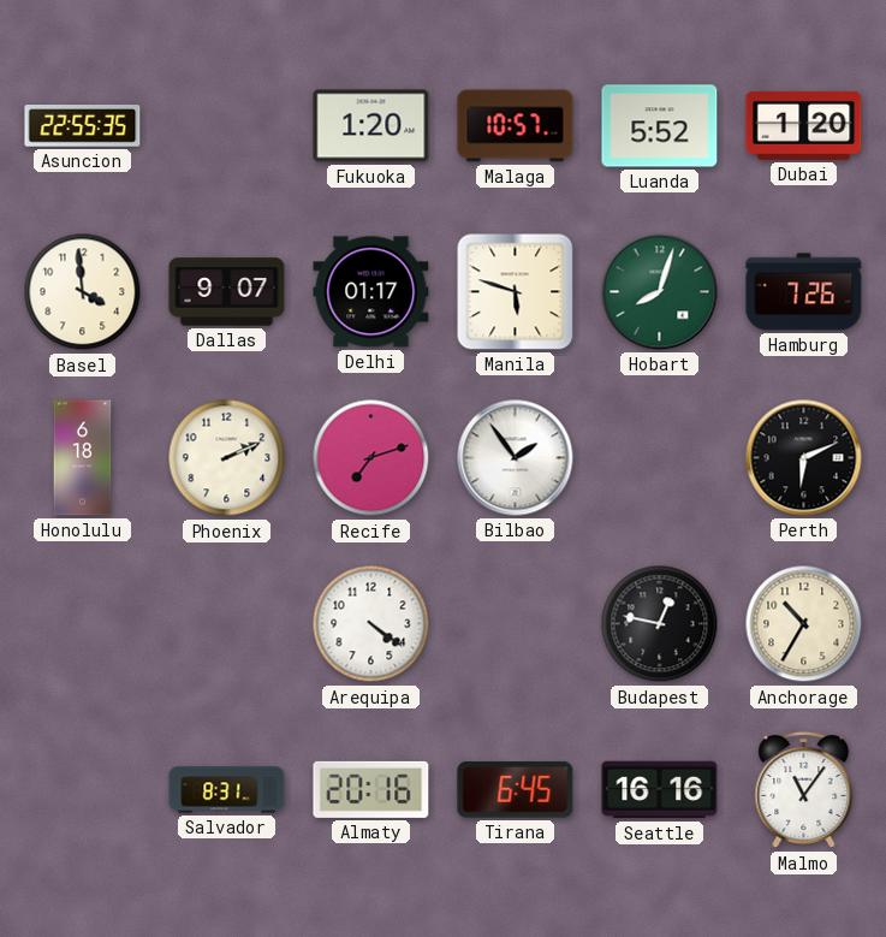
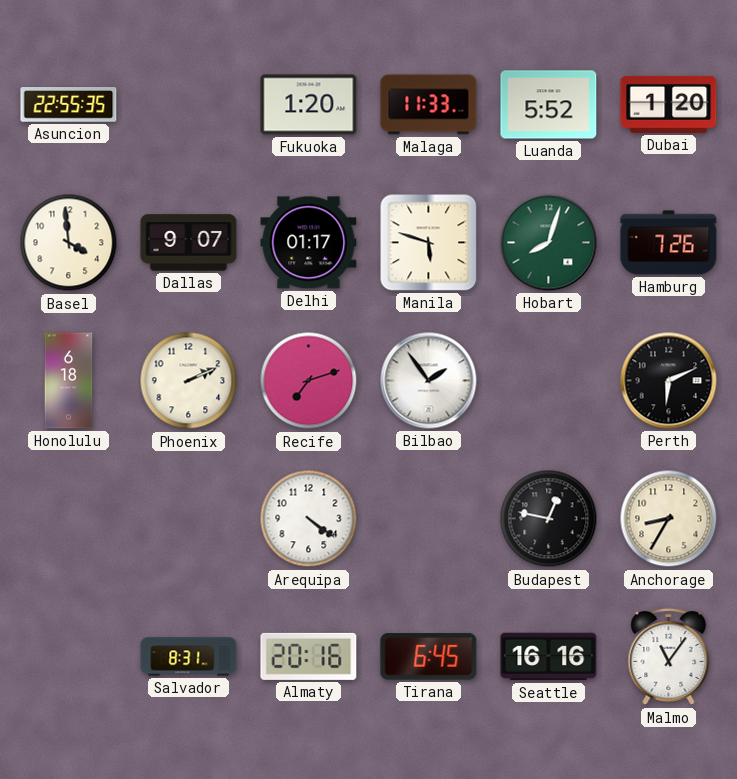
Malaga: 10:57 -> 11:33
Anchorage: 10:35 -> 8:35
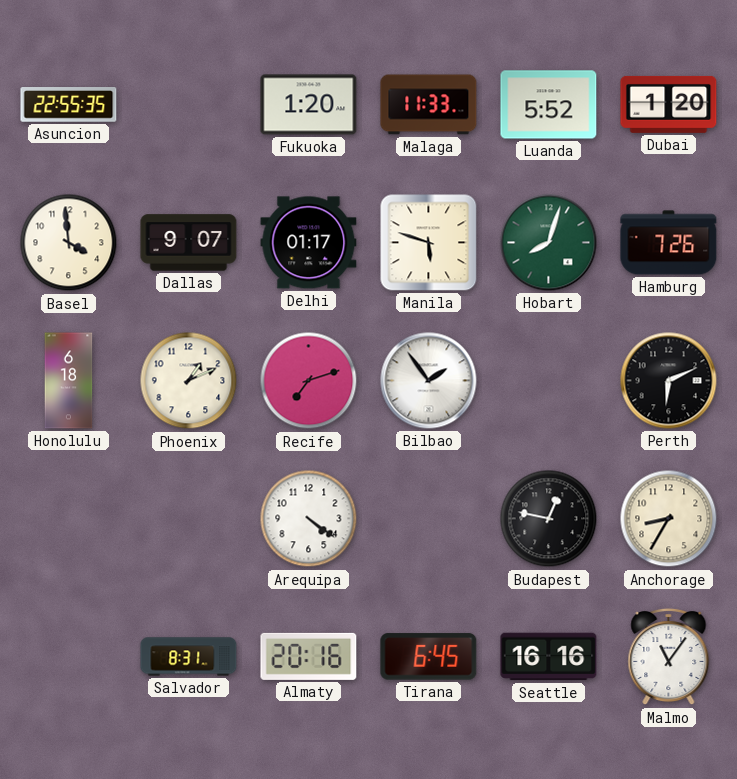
Phoenix: 2:11 -> 1:11
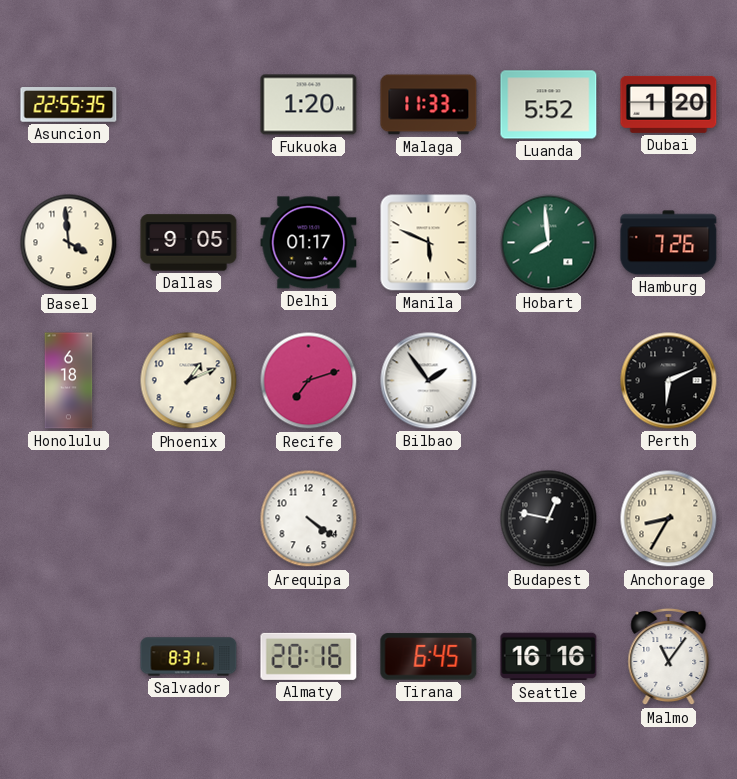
Dallas: 9:07 -> 9:05
Manila: 5:48 -> 5:49
Hobart: 8:03 -> 7:59
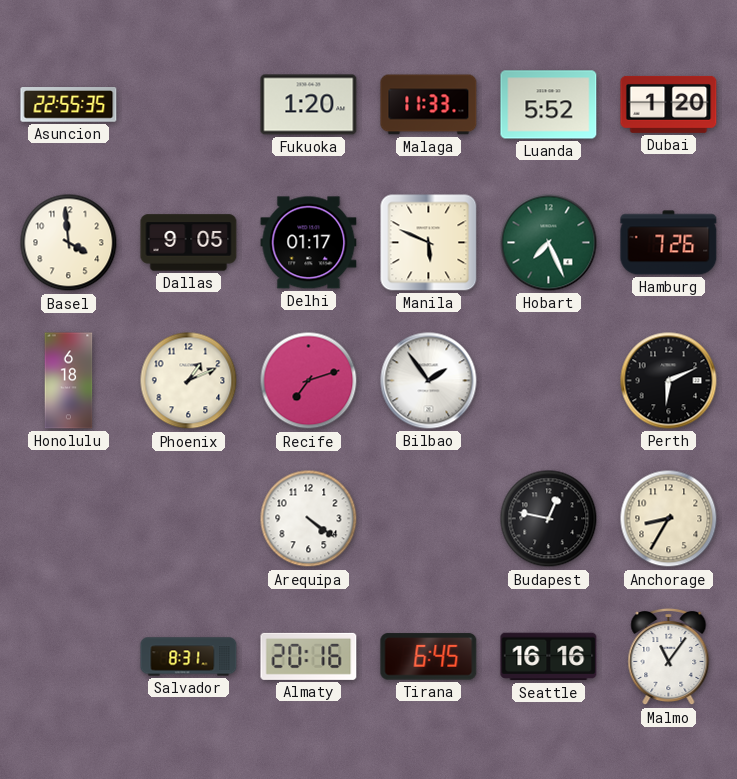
Hobart: 7:59 -> 7:26
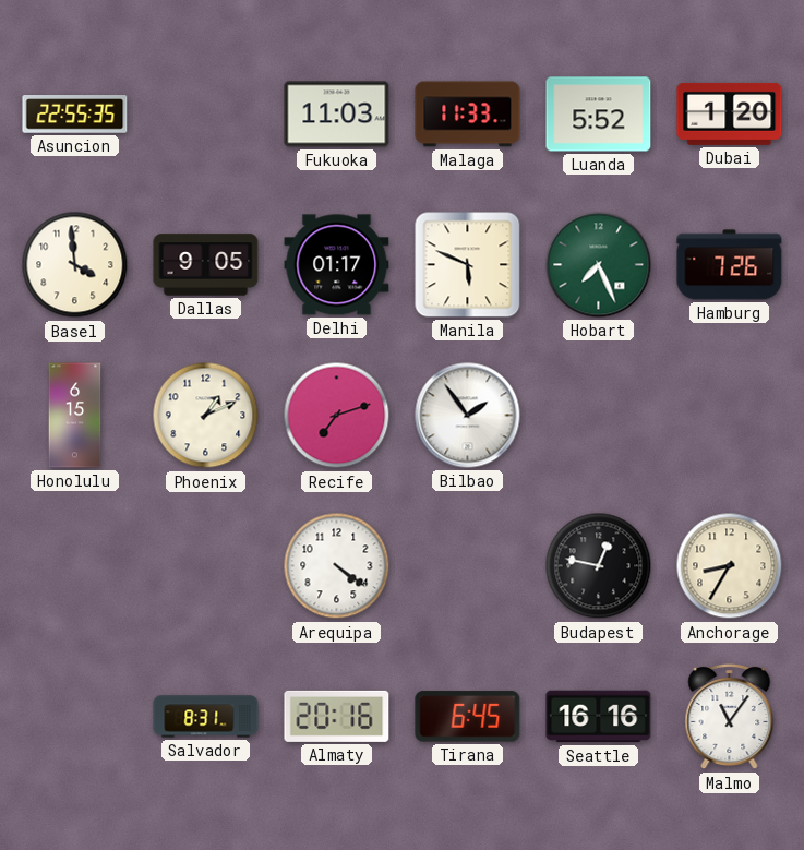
Fukuoka: 1:20 -> 11:03
Honolulu: 6:18 -> 6:15
Perth: 6:11 -> none
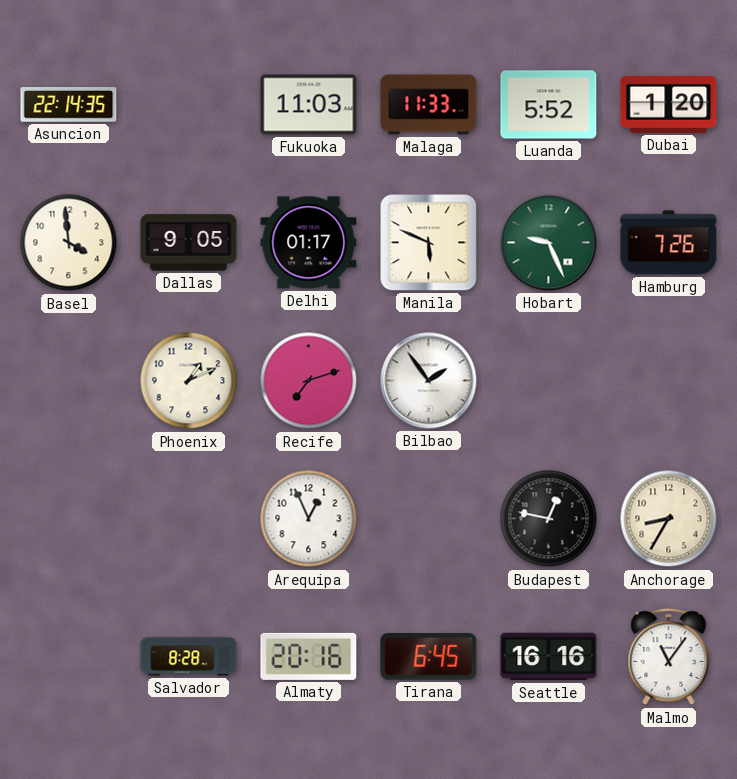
Asuncion: 22:55 -> 22:14
Hobart: 7:26 -> 9:26
Honolulu: 6:15 -> none
Arequipa: 4:21 -> 12:56
Salvador: 8:31 -> 8:28
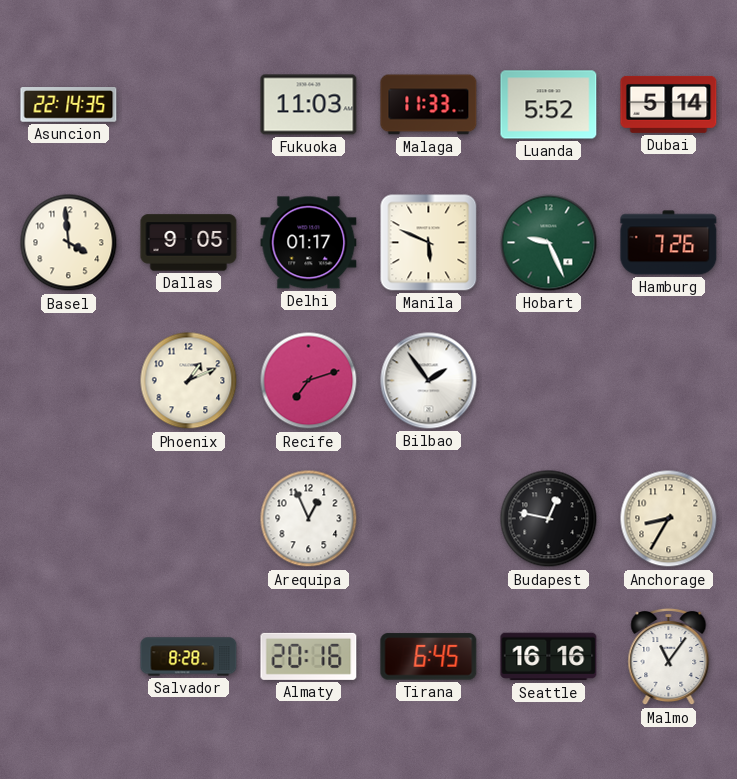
Dubai: 1:20 -> 5:14
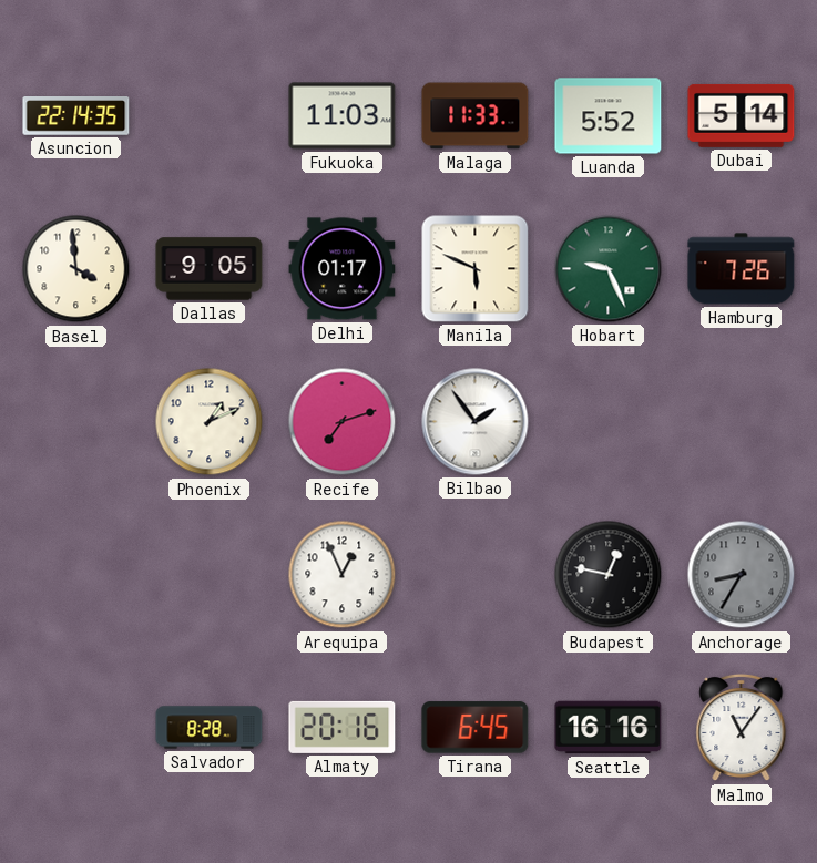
Anchorage dial: cream -> grey
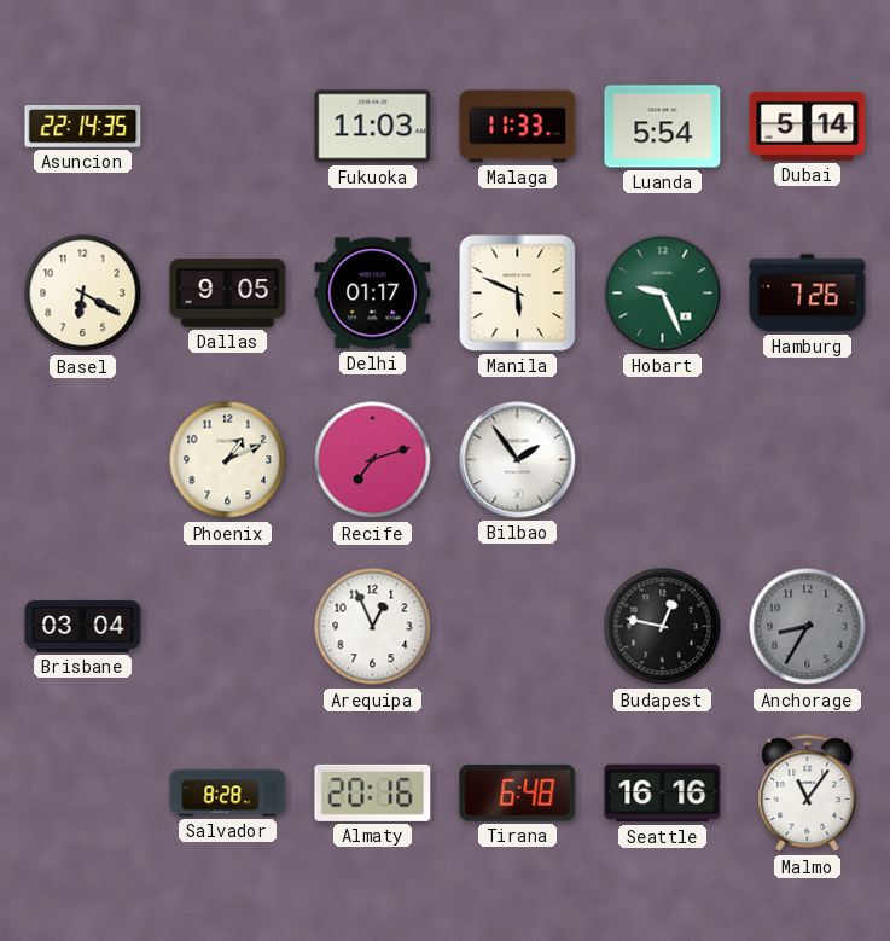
Luanda: 5:52 -> 5:54
Basel: 3:59 -> 6:20
Brisbane: none -> 03:04
Tirana: 6:45 -> 6:48
